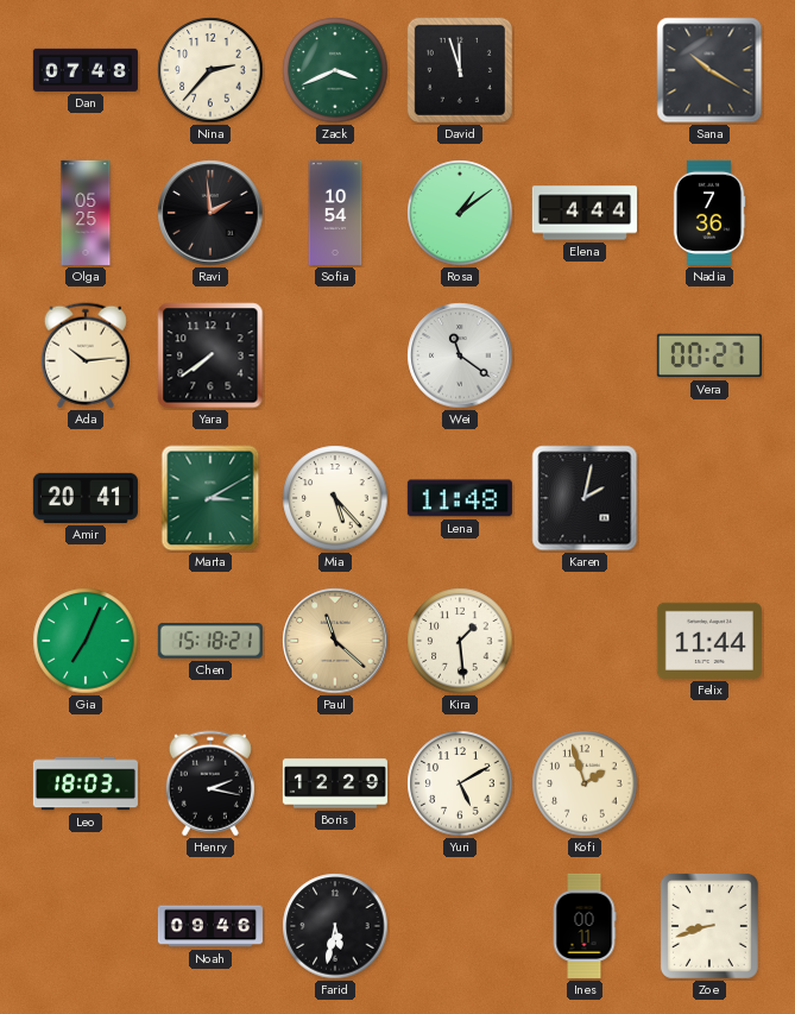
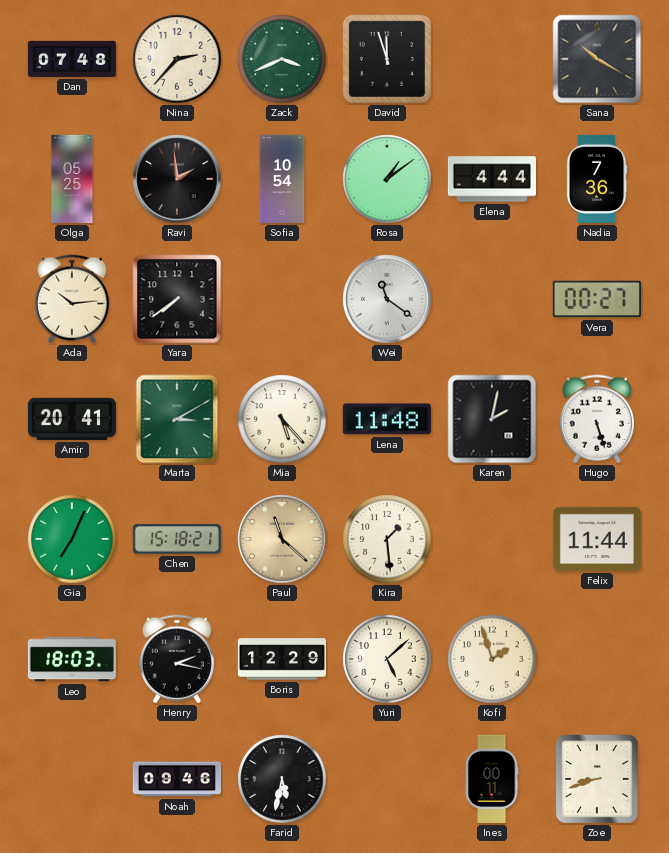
Hugo: none -> 5:27
Yuri: 5:10 -> 5:08
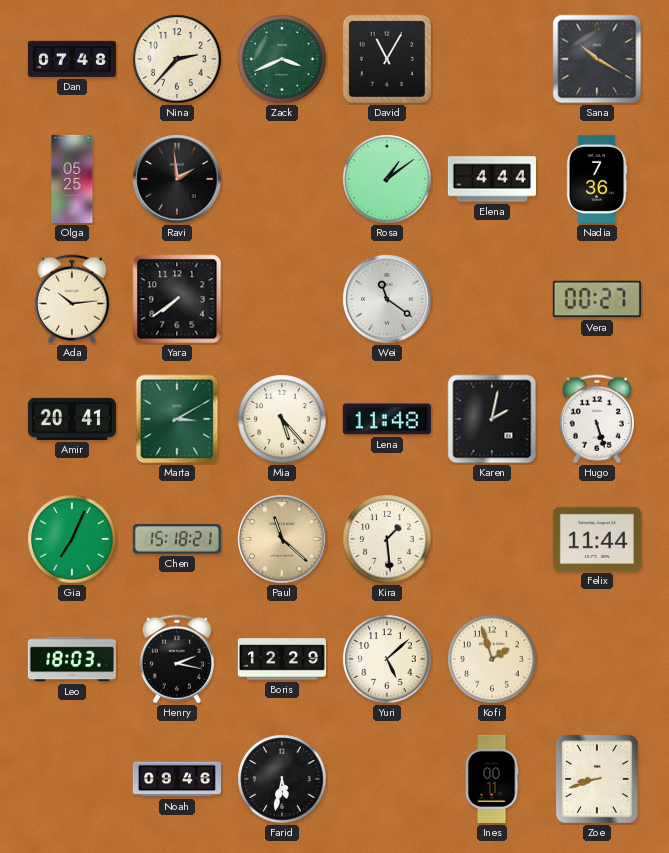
David: 11:57 -> 11:05
Sofia: 10:54 -> none
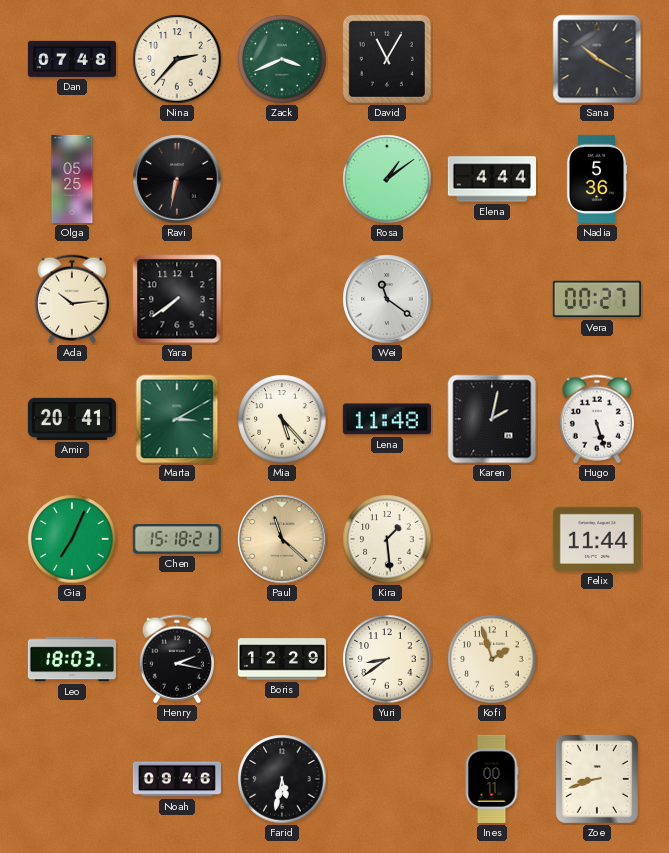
Ravi: 1:59 -> 6:32
Nadia: 7:36 -> 5:36
Yuri: 5:08 -> 8:39
